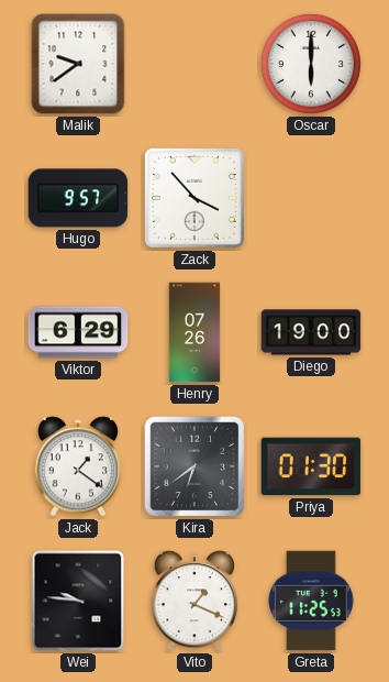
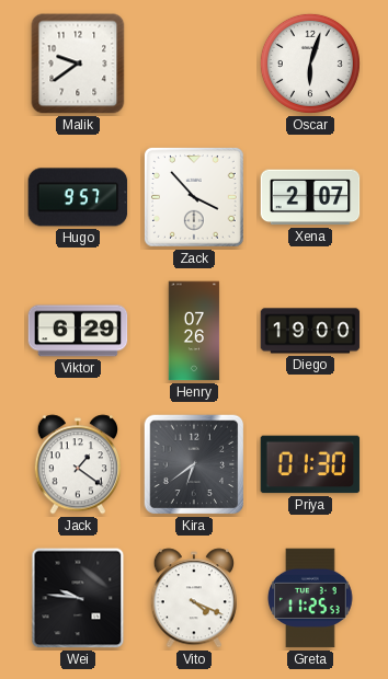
Oscar: 6:00 -> 6:03
Xena: none -> 2:07
Vito: 1:19 -> 4:19
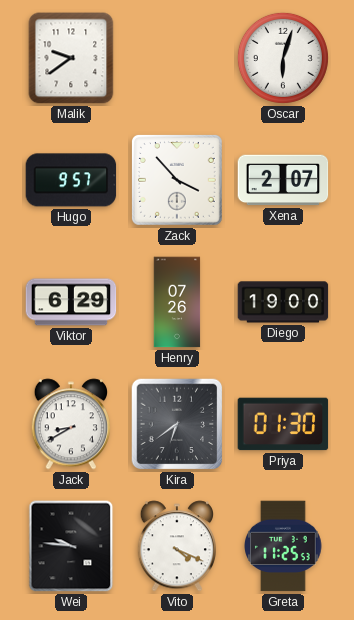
Jack: 1:21 -> 8:40
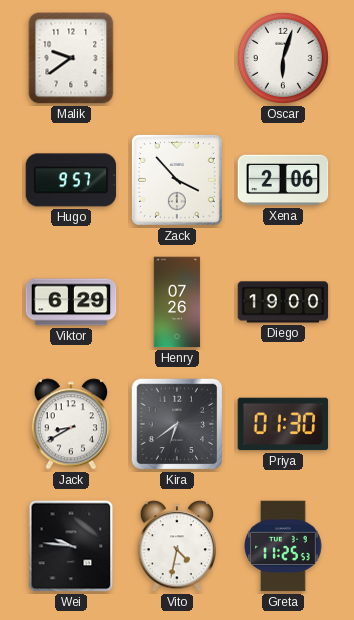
Xena: 2:07 -> 2:06
Vito: 4:19 -> 4:32
